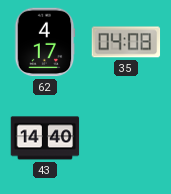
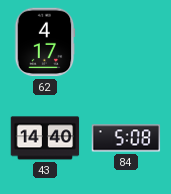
35: 04:08 -> none
84: none -> 5:08
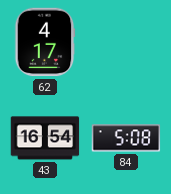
43: 14:40 -> 16:54
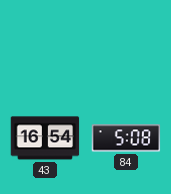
62: 4:17 -> none
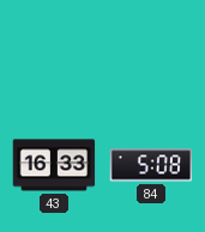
43: 16:54 -> 16:33
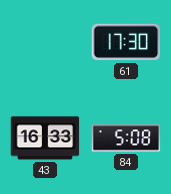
61: none -> 17:30
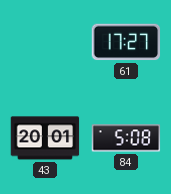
61: 17:30 -> 17:27
43: 16:33 -> 20:01
